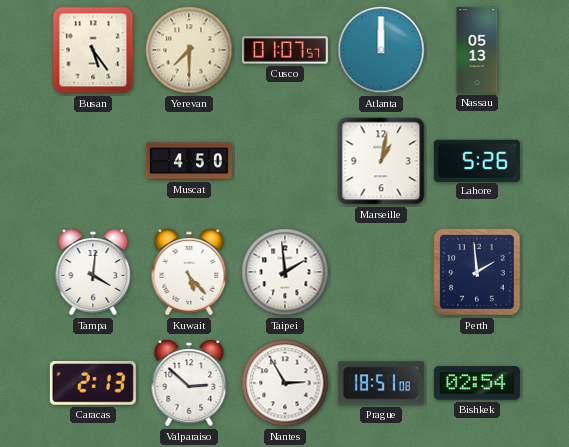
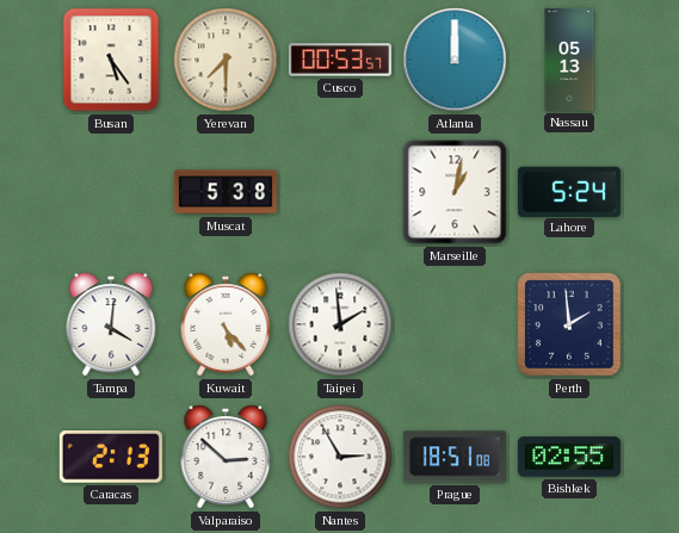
Cusco: 01:07 -> 00:53
Muscat: 4:50 -> 5:38
Lahore: 5:26 -> 5:24
Bishkek: 02:54 -> 02:55
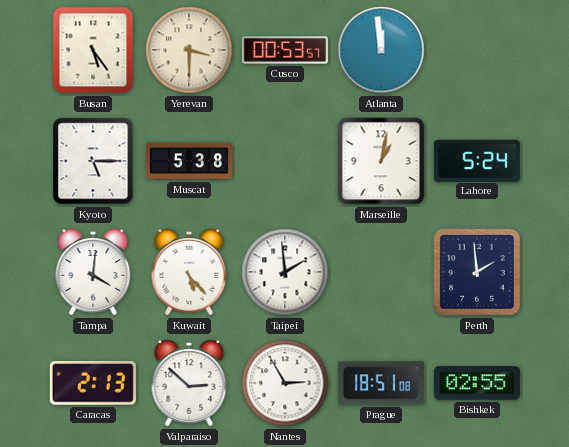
Yerevan: 7:30 -> 3:30
Atlanta: 12:00 -> 11:59
Nassau: 05:13 -> none
Kyoto: none -> 5:15
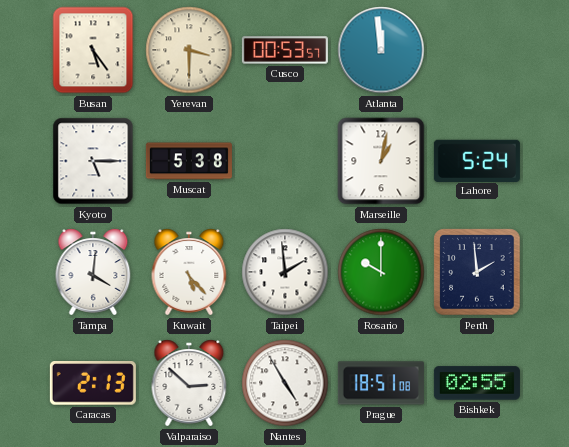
Rosario: none -> 10:00
Nantes: 2:55 -> 4:55
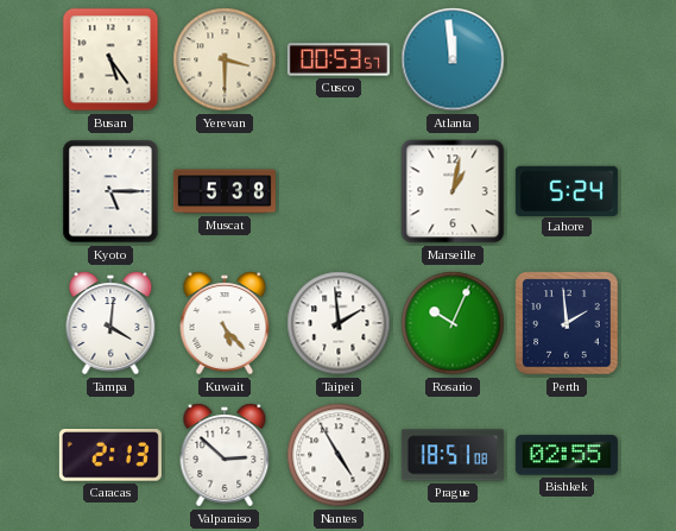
Rosario: 10:00 -> 10:04
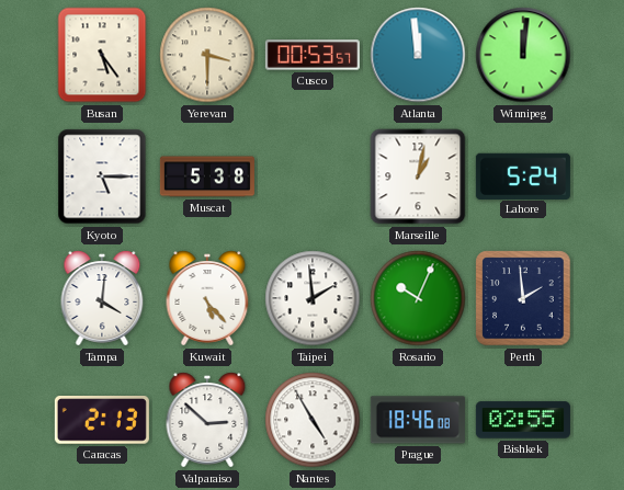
Winnipeg: none -> 12:01
Prague: 18:51 -> 18:46
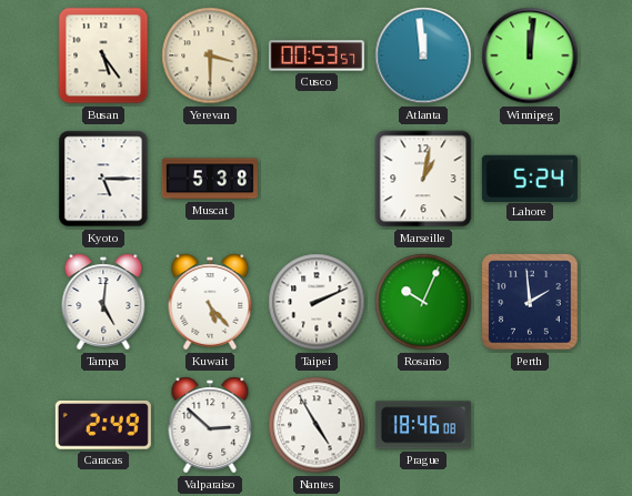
Tampa: 4:01 -> 5:01
Taipei: 1:59 -> 2:11
Caracas: 2:13 -> 2:49
Bishkek: 02:55 -> none
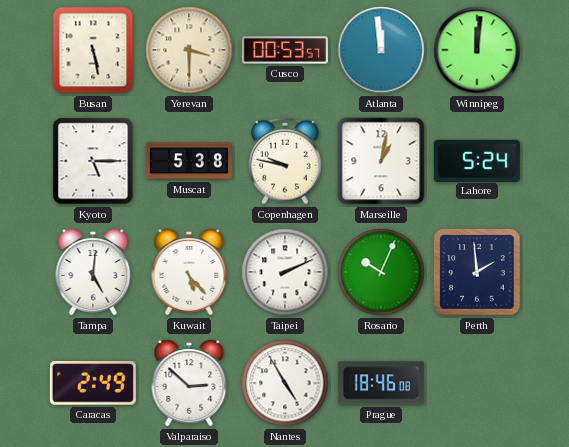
Busan: 5:24 -> 5:28
Copenhagen: none -> 9:47
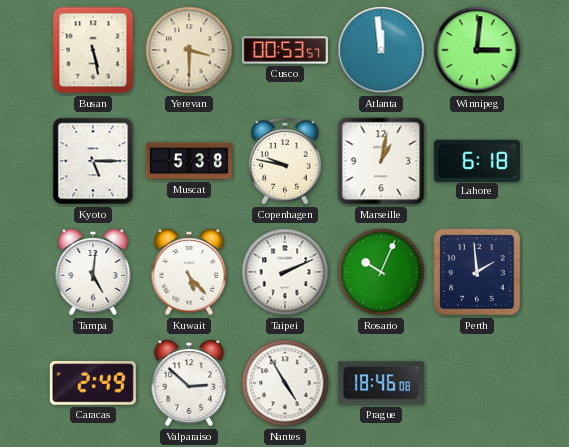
Winnipeg: 12:01 -> 3:01
Lahore: 5:24 -> 6:18
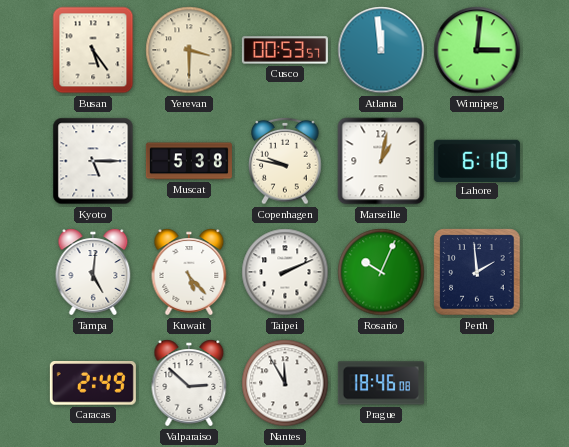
Busan: 5:28 -> 5:24
Nantes: 4:55 -> 11:55
